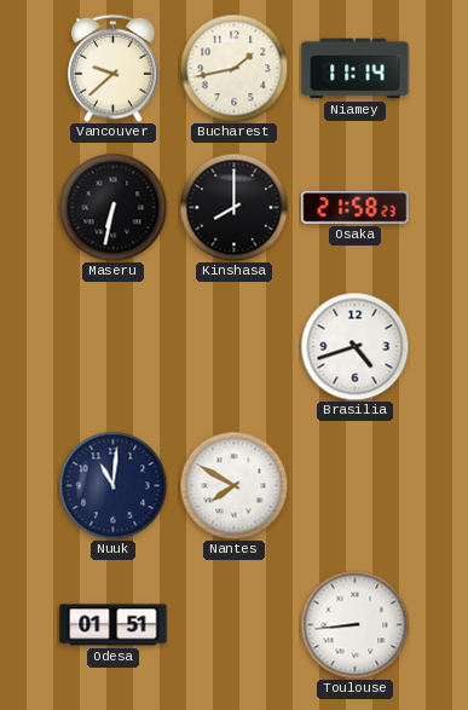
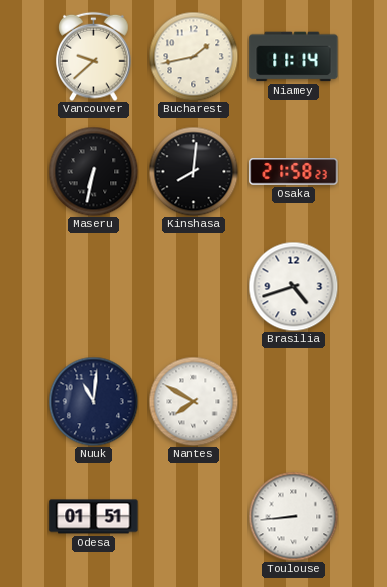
Kinshasa: 8:00 -> 8:01
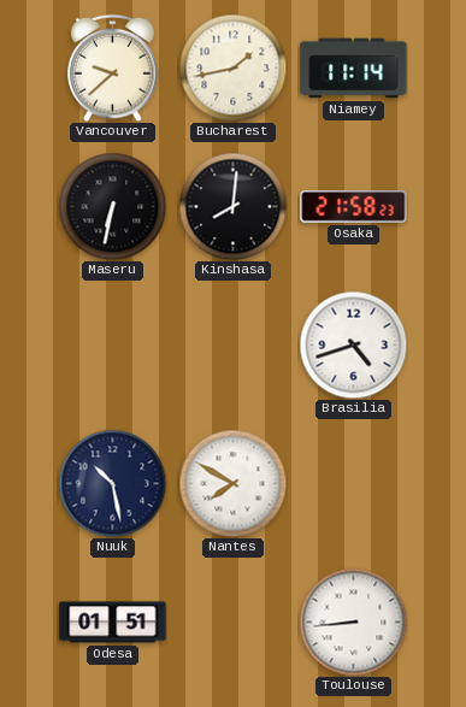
Nuuk: 11:01 -> 10:28
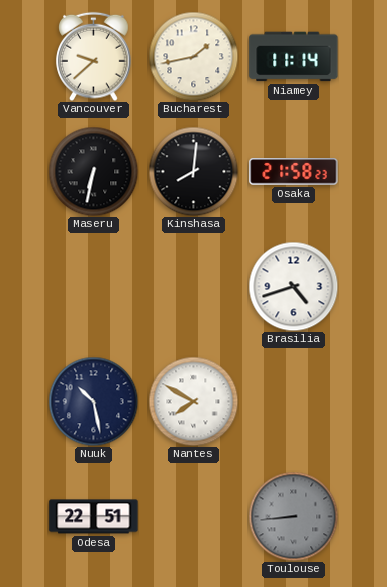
Odesa: 01:51 -> 22:51
Toulouse dial: white -> grey
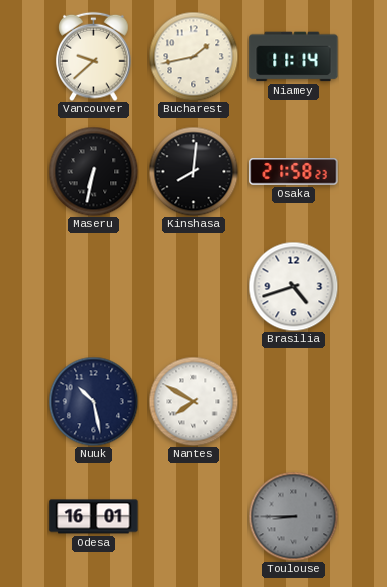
Odesa: 22:51 -> 16:01
Toulouse: 8:44 -> 8:45
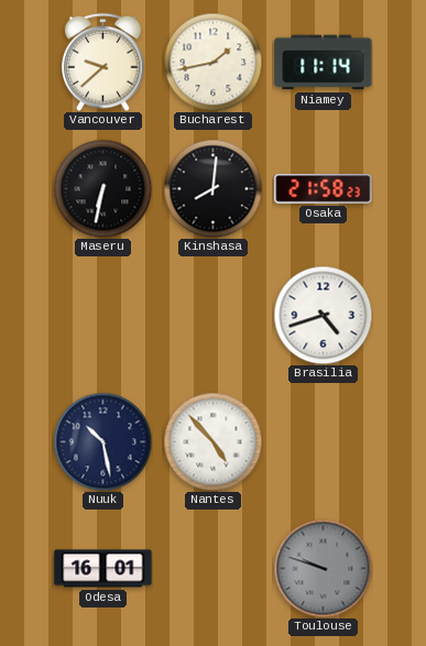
Nantes: 7:50 -> 4:53
Toulouse: 8:45 -> 9:48
